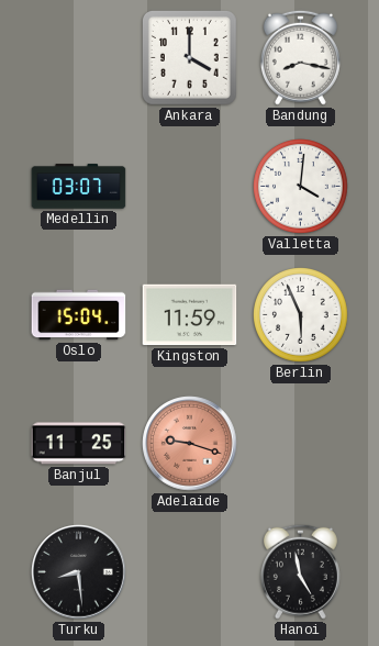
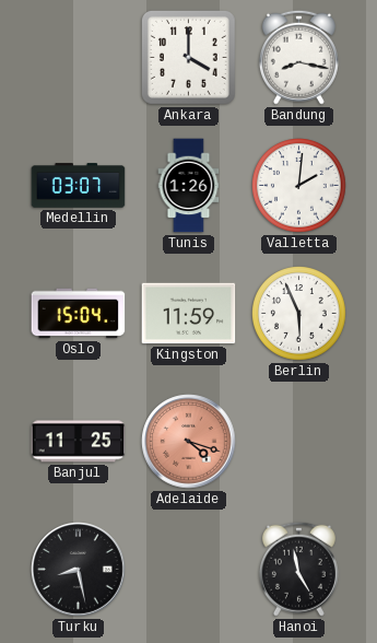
Tunis: none -> 1:26
Valletta: 4:01 -> 2:01
Adelaide: 9:18 -> 4:18
Turku: 8:29 -> 8:28
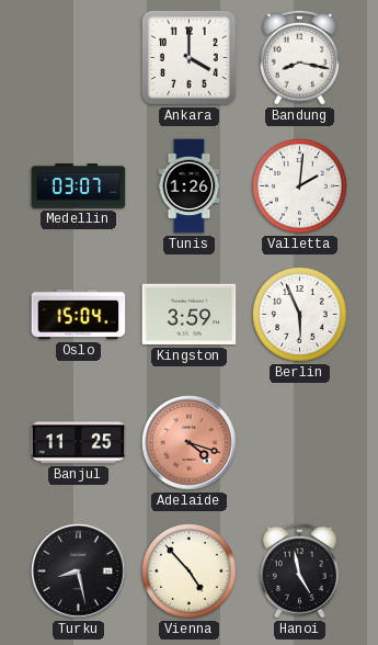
Kingston: 11:59 -> 3:59
Vienna: none -> 4:53
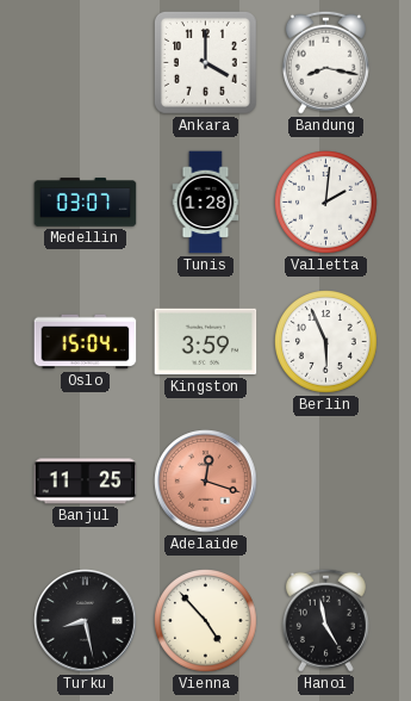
Tunis: 1:26 -> 1:28
Adelaide: 4:18 -> 12:18
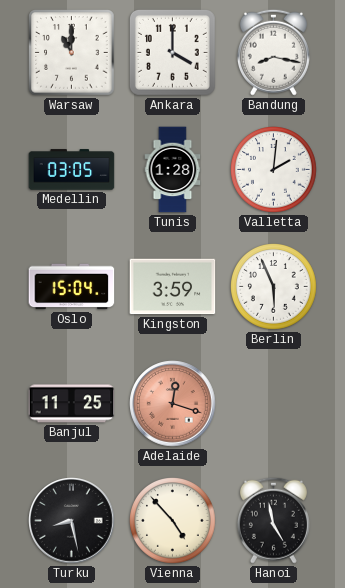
Warsaw: none -> 11:00
Medellin: 03:07 -> 03:05
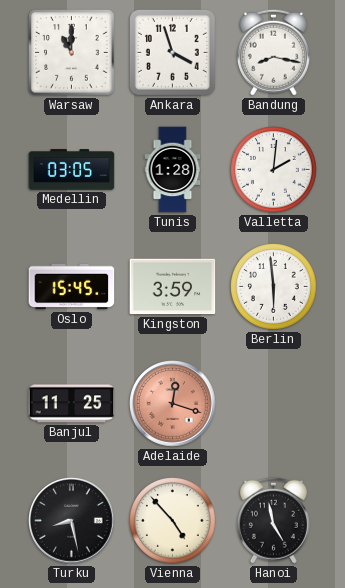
Ankara: 4:00 -> 3:57
Oslo: 15:04 -> 15:45
Berlin: 5:56 -> 5:59
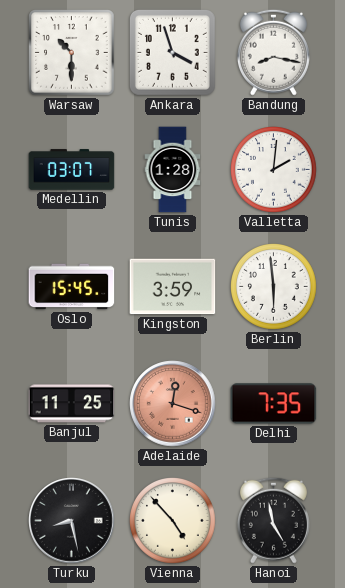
Warsaw: 11:00 -> 10:30
Medellin: 03:05 -> 03:07
Delhi: none -> 7:35
